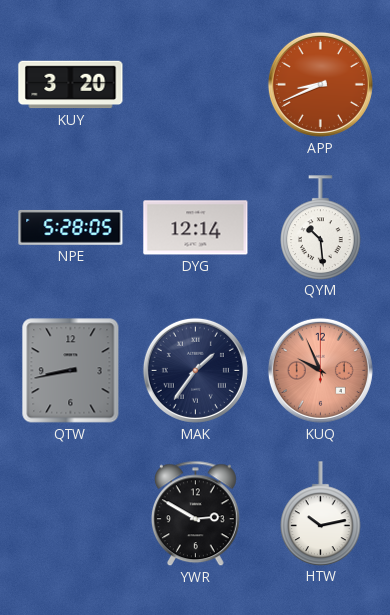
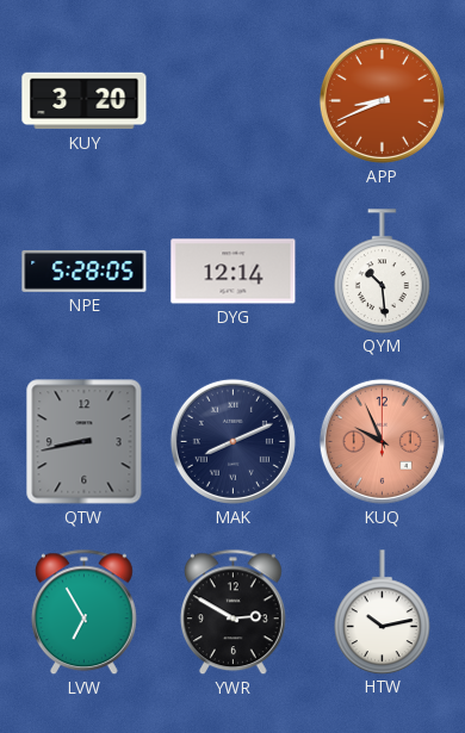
MAK: 1:36 -> 8:11
LVW: none -> 6:55
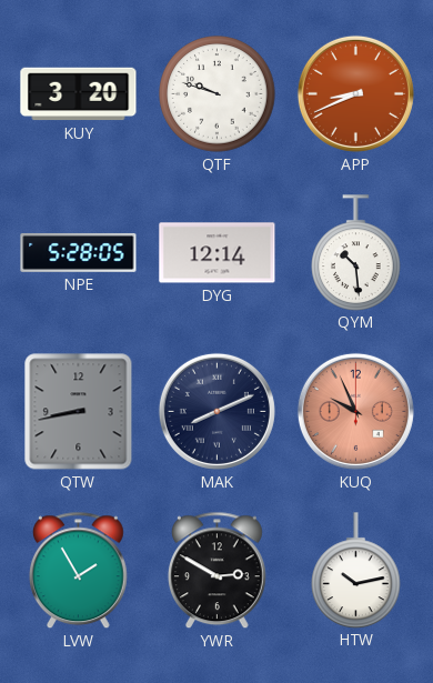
QTF: none -> 9:48
LVW: 6:55 -> 1:55
